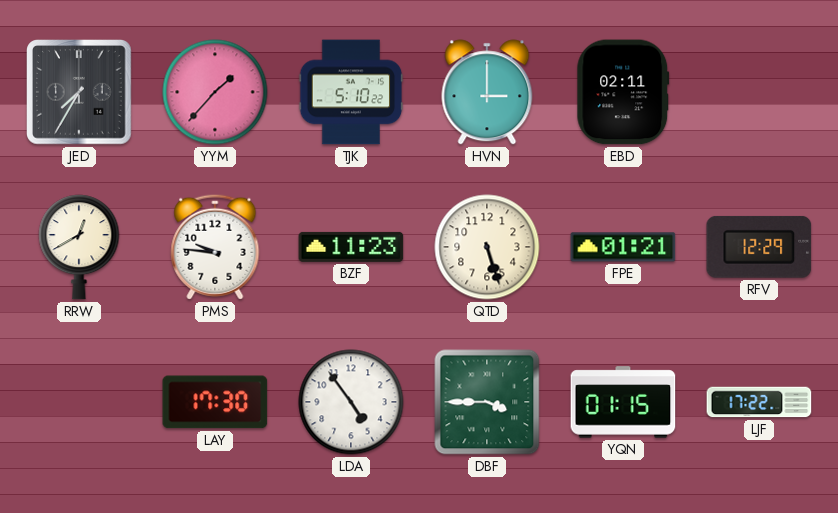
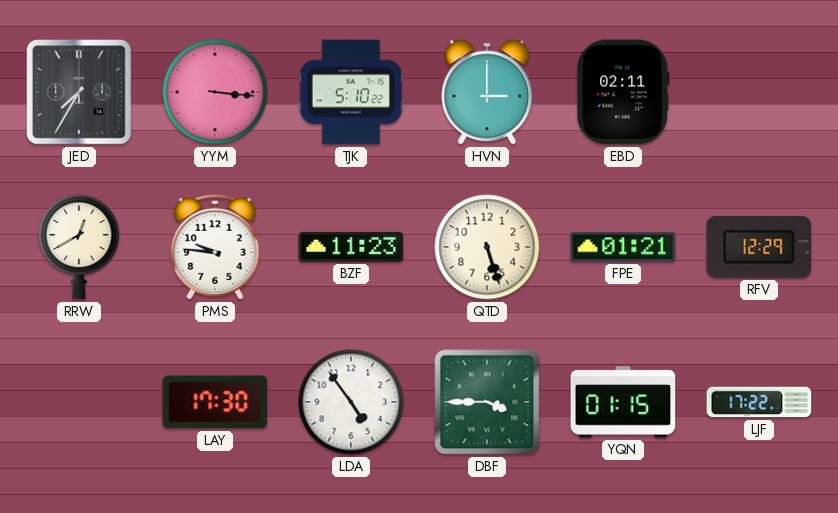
YYM: 1:37 -> 3:16
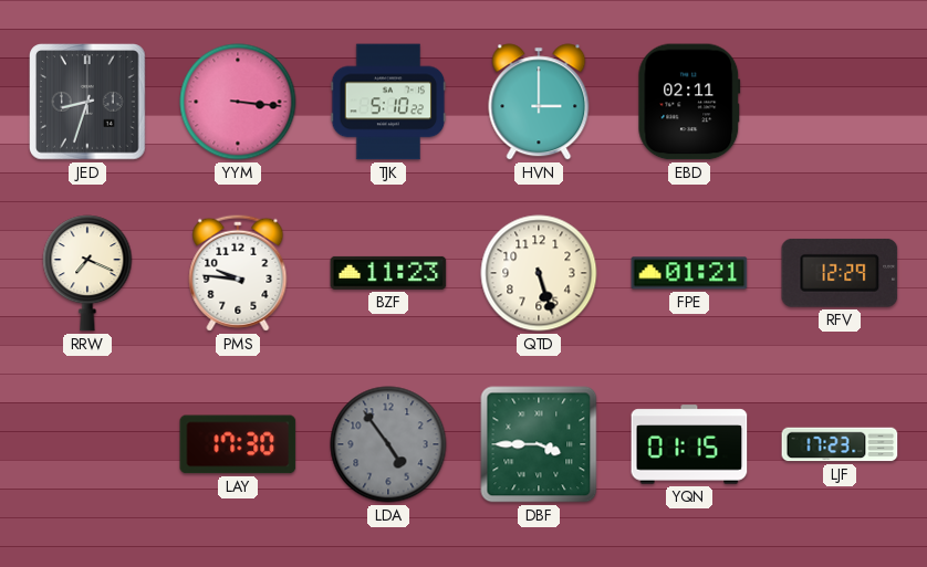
JED: 7:35 -> 8:33
RRW: 12:40 -> 7:19
LDA dial: white -> grey
LJF: 17:22 -> 17:23
